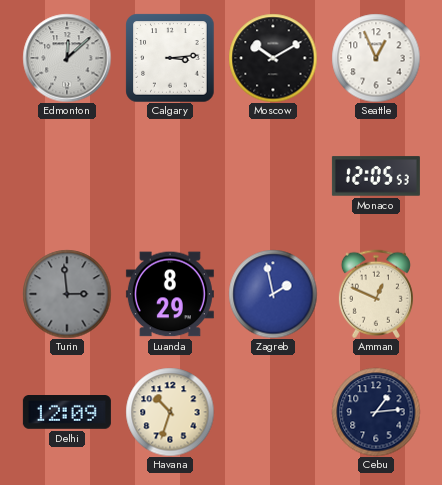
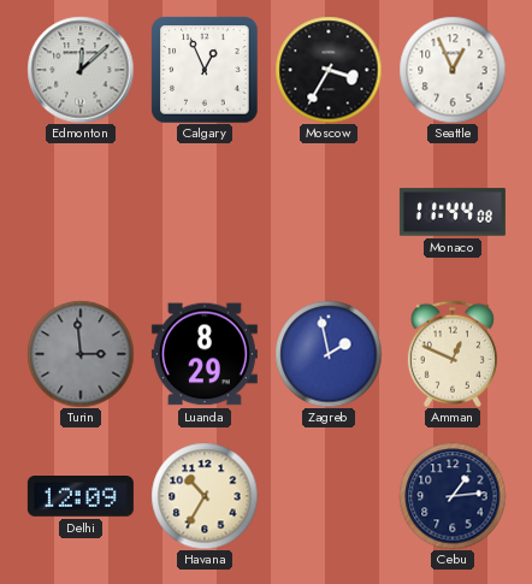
Calgary: 3:14 -> 12:56
Moscow: 10:10 -> 3:35
Monaco: 12:05 -> 11:44
Havana: 10:33 -> 10:35
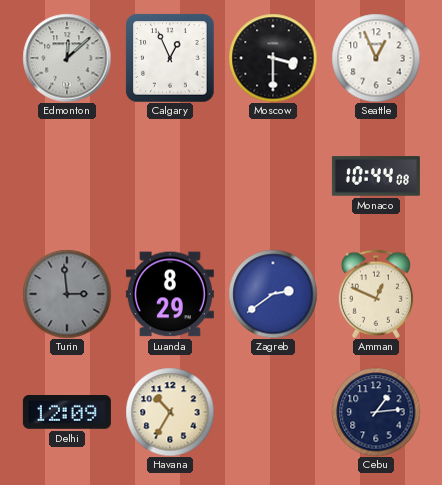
Moscow: 3:35 -> 3:30
Monaco: 11:44 -> 10:44
Zagreb: 1:58 -> 2:39
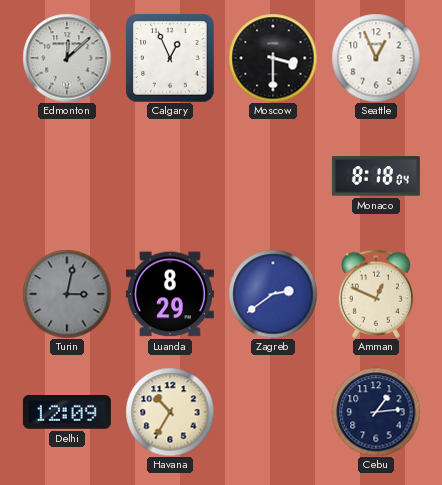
Monaco: 10:44 -> 8:18
Turin: 2:59 -> 3:02
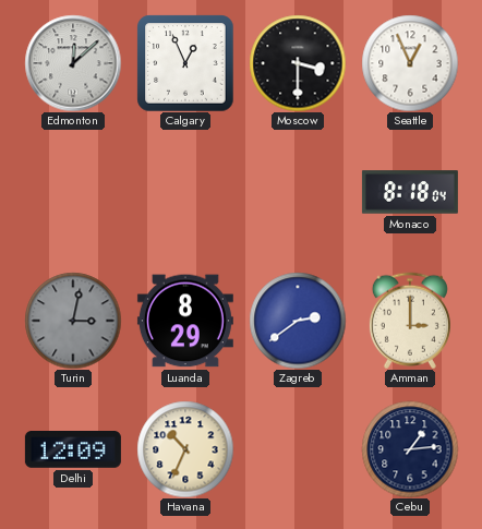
Amman: 12:49 -> 3:00
Havana: 10:35 -> 10:34
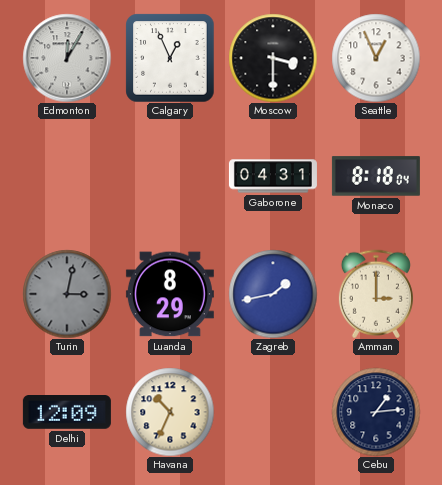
Edmonton: 12:08 -> 12:05
Gaborone: none -> 04:31
Zagreb: 2:39 -> 1:43
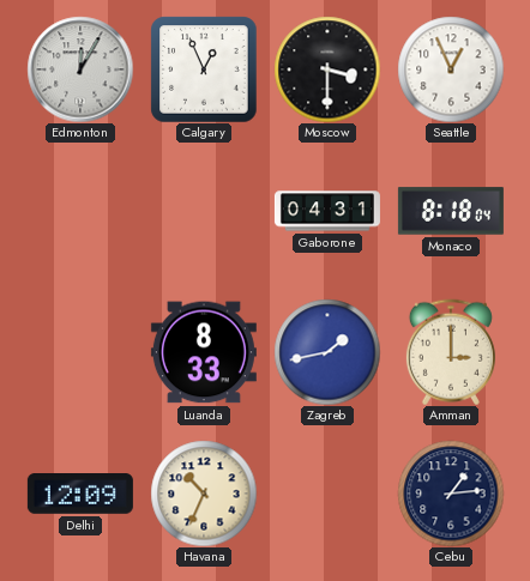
Turin: 3:02 -> none
Luanda: 8:29 -> 8:33
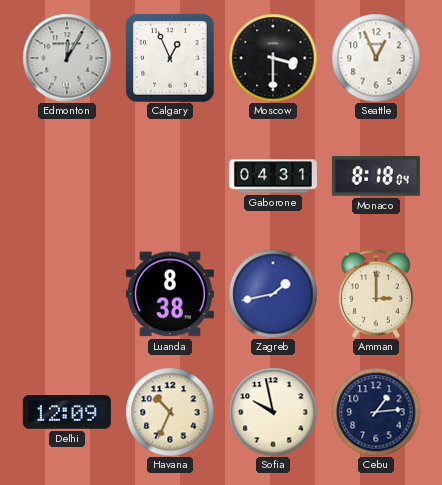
Luanda: 8:33 -> 8:38
Sofia: none -> 9:58
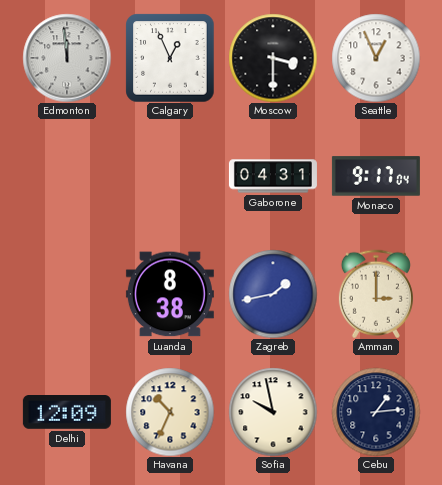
Edmonton: 12:05 -> 11:59
Monaco: 8:18 -> 9:17
